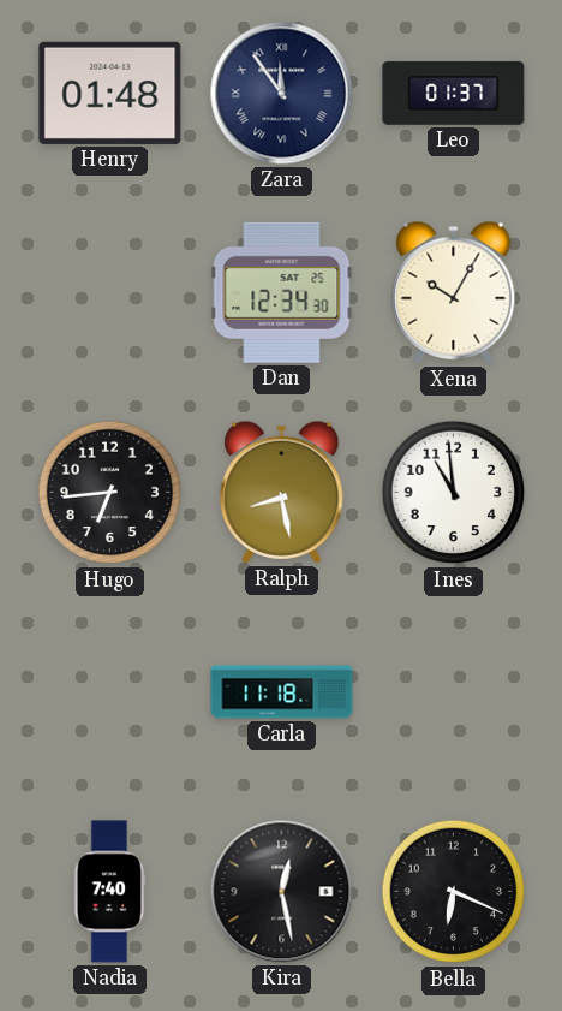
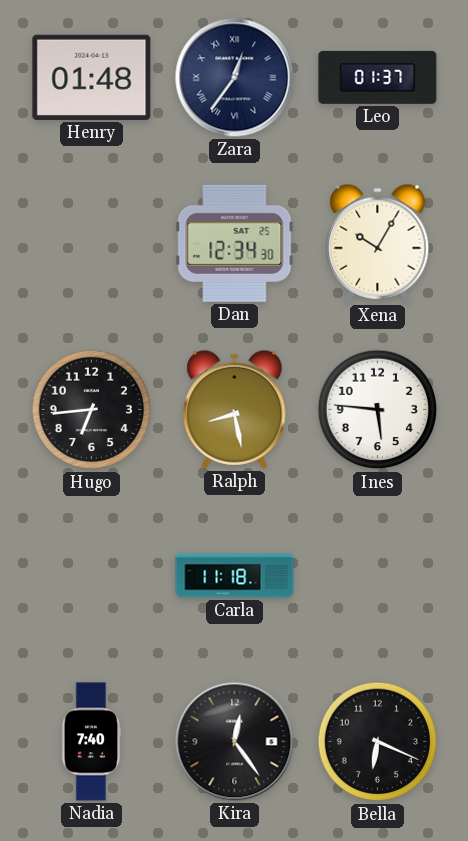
Zara: 11:54 -> 12:36
Ines: 10:59 -> 5:46
Kira: 12:28 -> 12:24
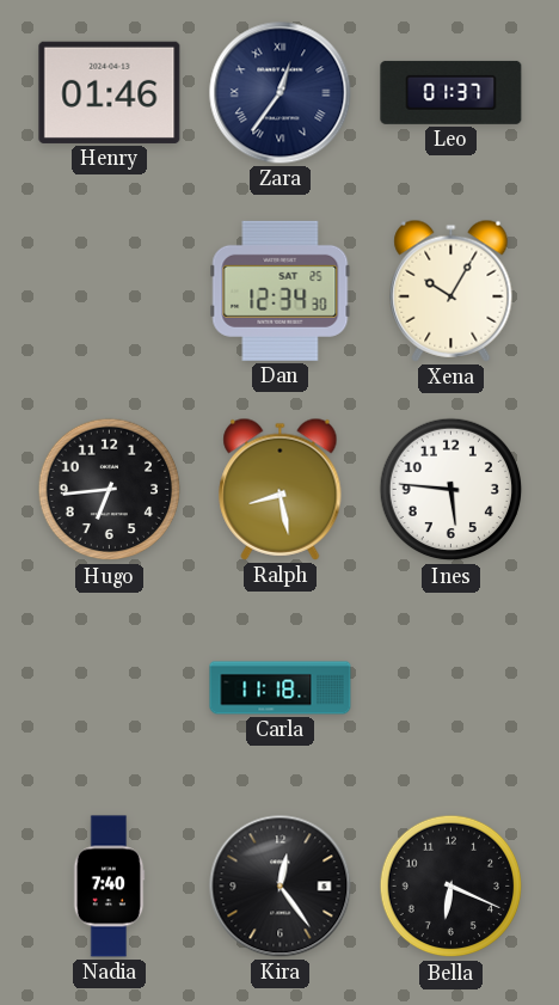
Henry: 01:48 -> 01:46
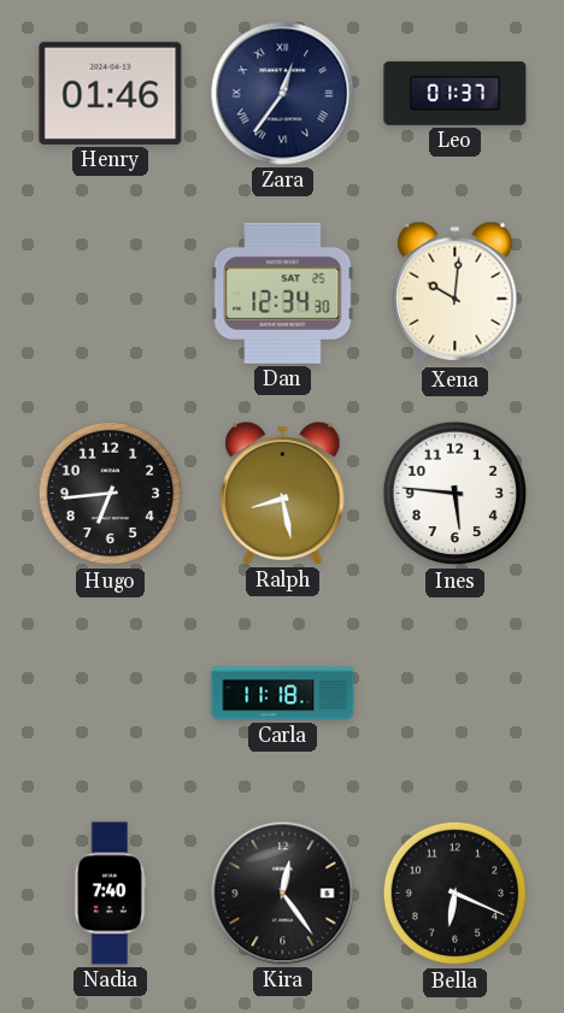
Xena: 10:05 -> 10:01
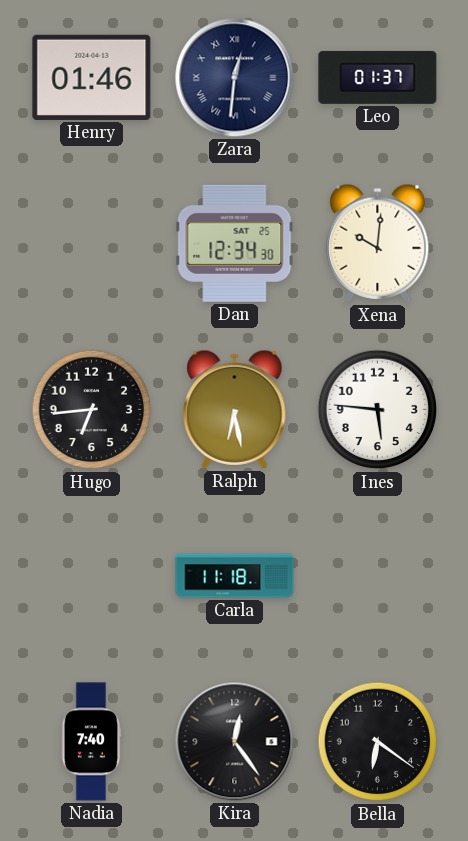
Zara: 12:36 -> 12:31
Ralph: 8:28 -> 6:28
Bella: 6:19 -> 6:21
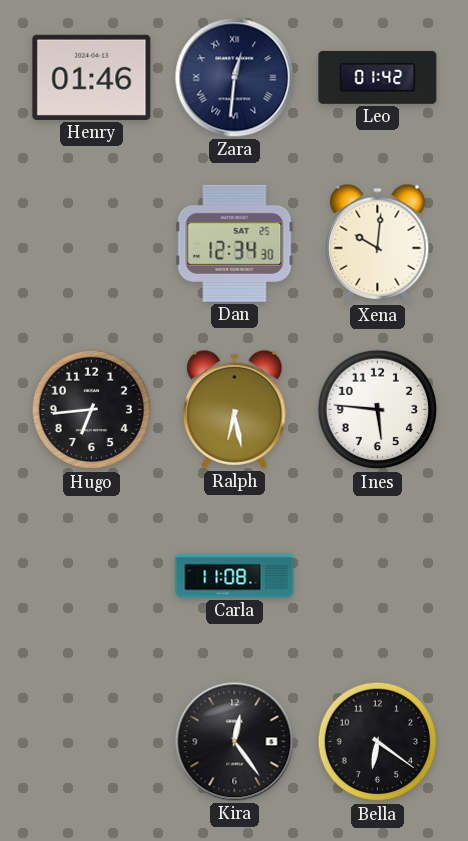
Leo: 01:37 -> 01:42
Carla: 11:18 -> 11:08
Nadia: 7:40 -> none
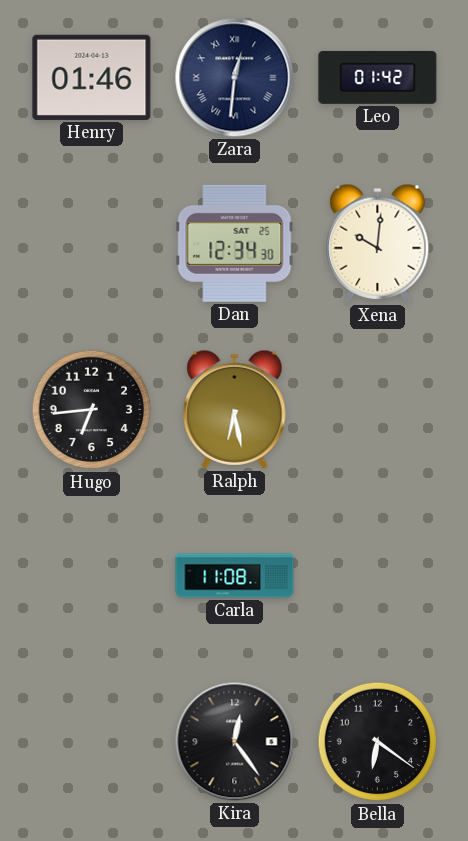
Ines: 5:46 -> none
